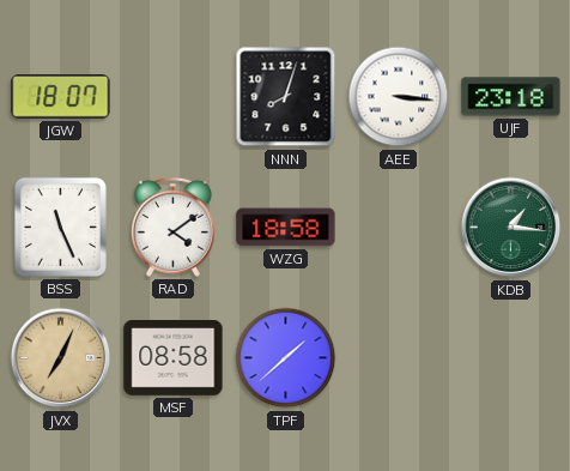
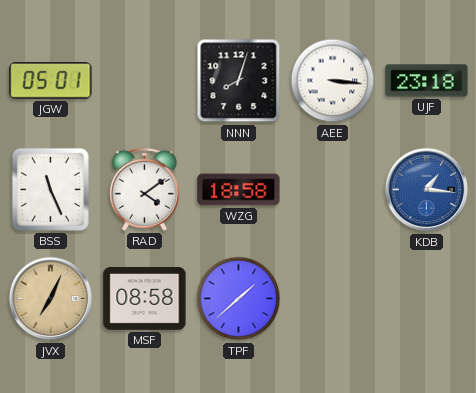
JGW: 18:07 -> 05:01
KDB dial: green -> blue
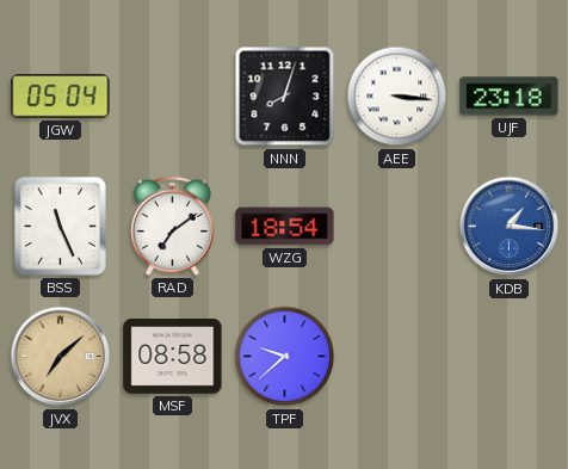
JGW: 05:01 -> 05:04
RAD: 4:09 -> 7:09
WZG: 18:58 -> 18:54
JVX: 7:04 -> 7:08
TPF: 1:38 -> 9:38
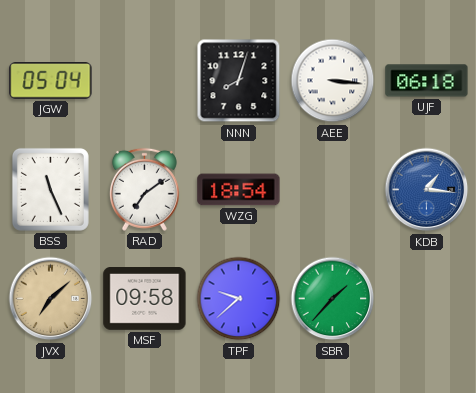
UJF: 23:18 -> 06:18
MSF: 08:58 -> 09:58
SBR: none -> 1:37
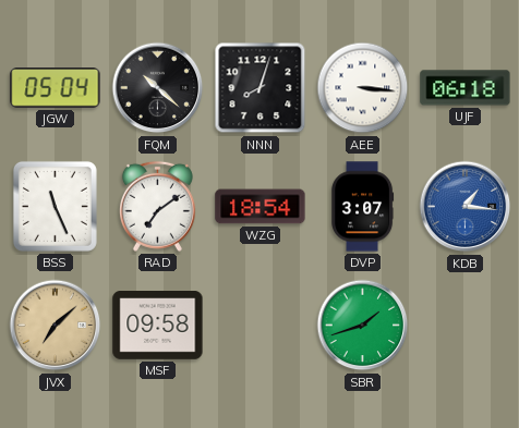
FQM: none -> 10:22
DVP: none -> 3:07
TPF: 9:38 -> none
SBR: 1:37 -> 1:42
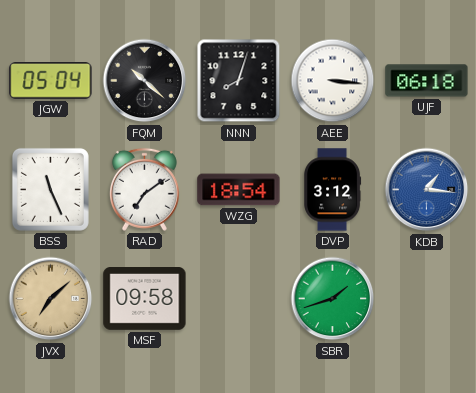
DVP: 3:07 -> 3:12
